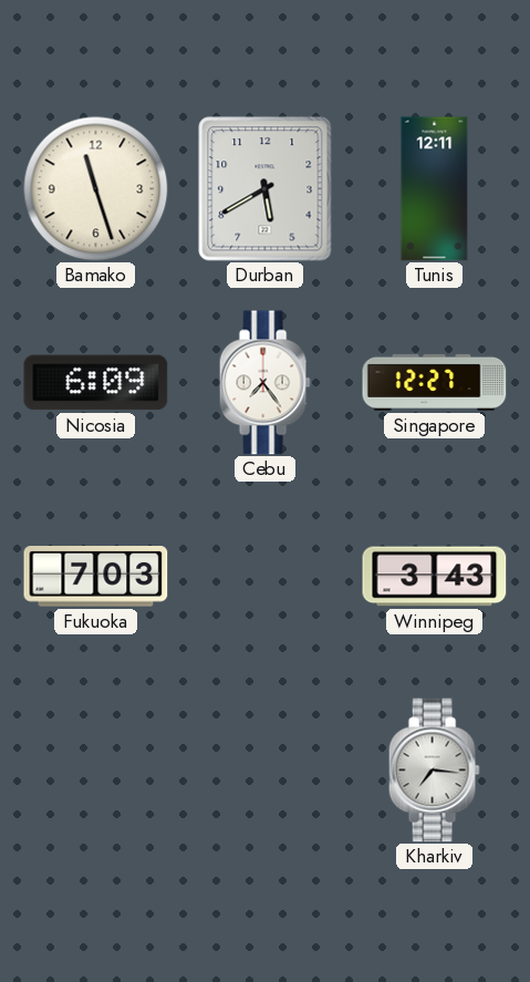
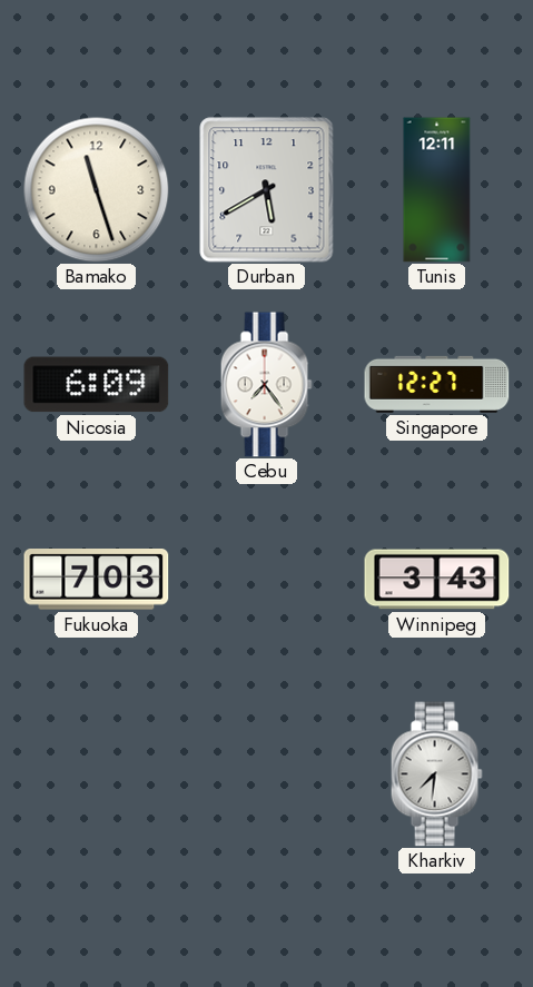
Kharkiv: 7:16 -> 7:31
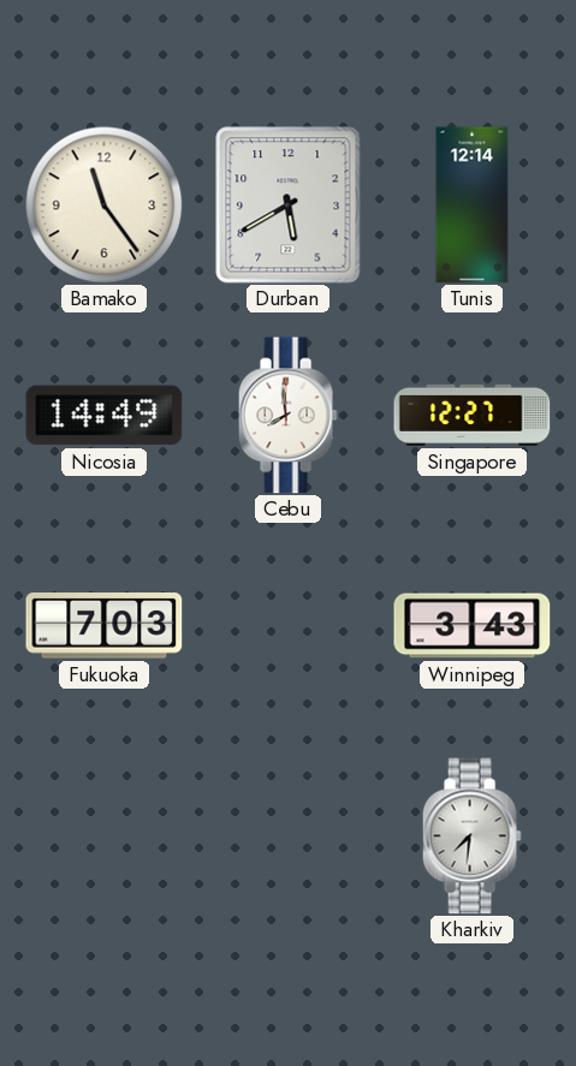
Bamako: 11:27 -> 11:24
Tunis: 12:11 -> 12:14
Nicosia: 6:09 -> 14:49
Cebu: 7:24 -> 7:59
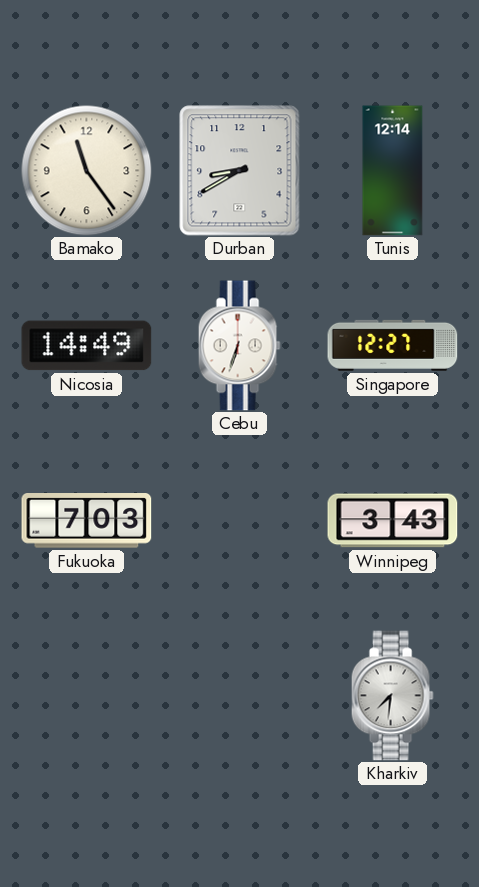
Durban: 5:40 -> 8:40
Cebu: 7:59 -> 6:33
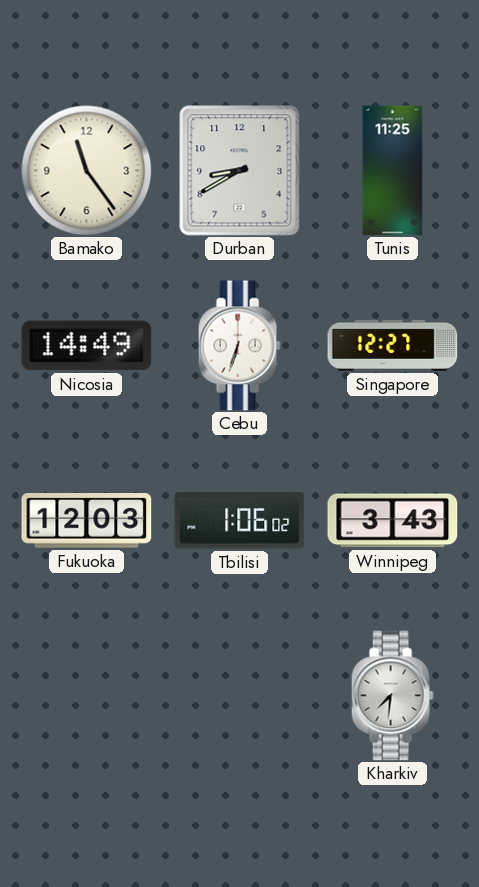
Tunis: 12:14 -> 11:25
Fukuoka: 7:03 -> 12:03
Tbilisi: none -> 1:06
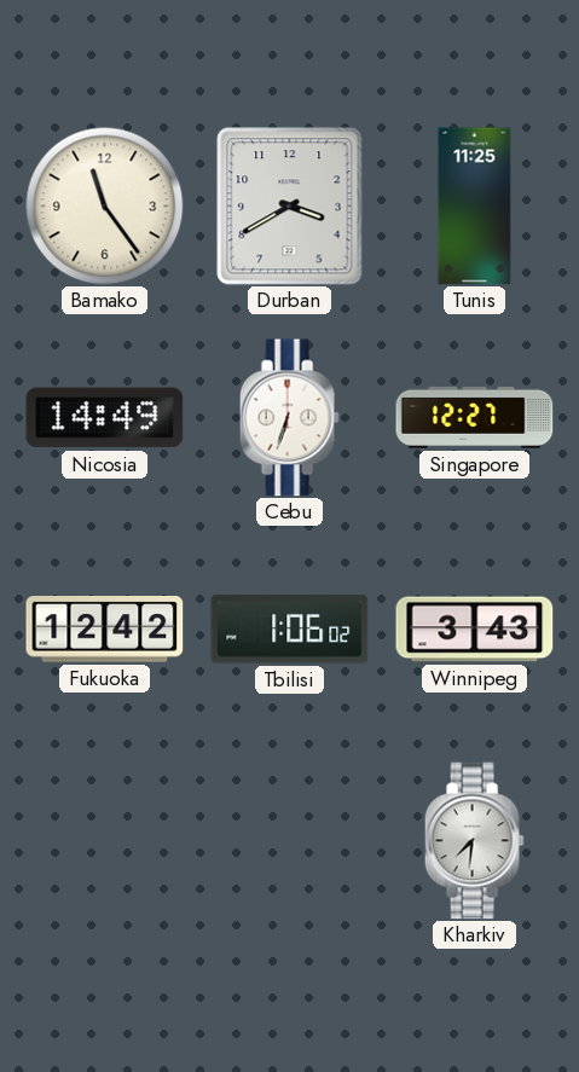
Durban: 8:40 -> 3:40
Fukuoka: 12:03 -> 12:42
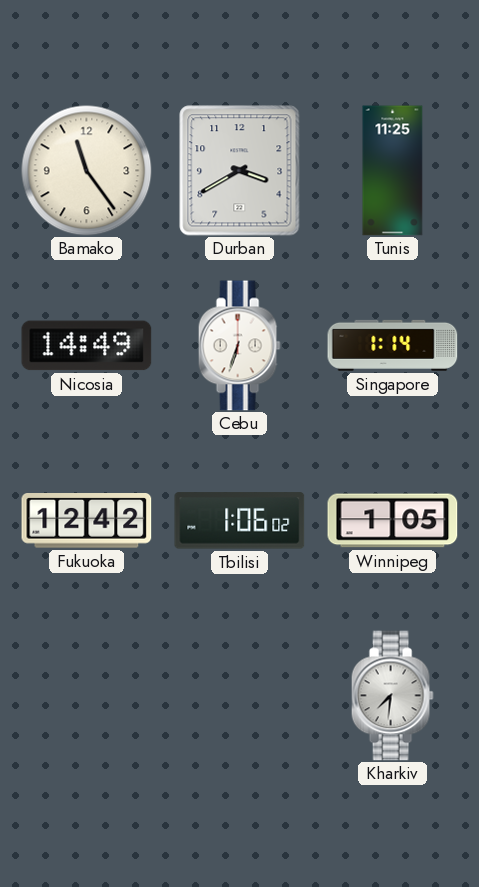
Singapore: 12:27 -> 1:14
Winnipeg: 3:43 -> 1:05
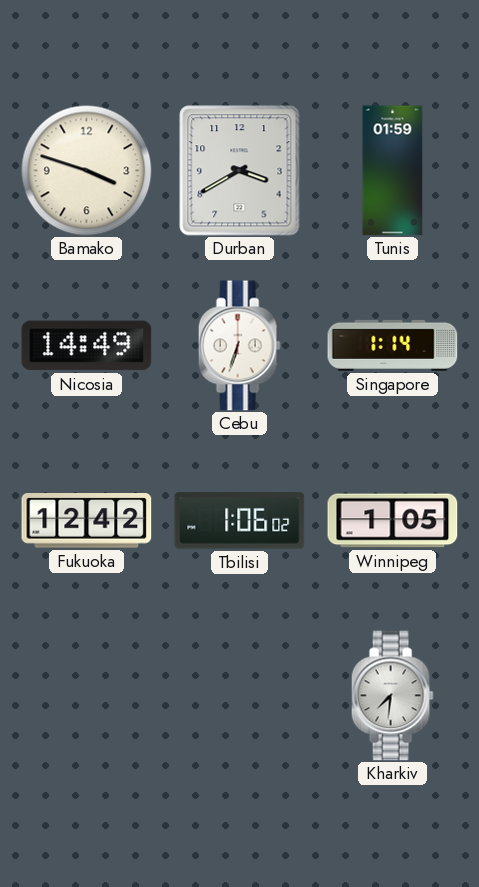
Bamako: 11:24 -> 3:48
Tunis: 11:25 -> 01:59
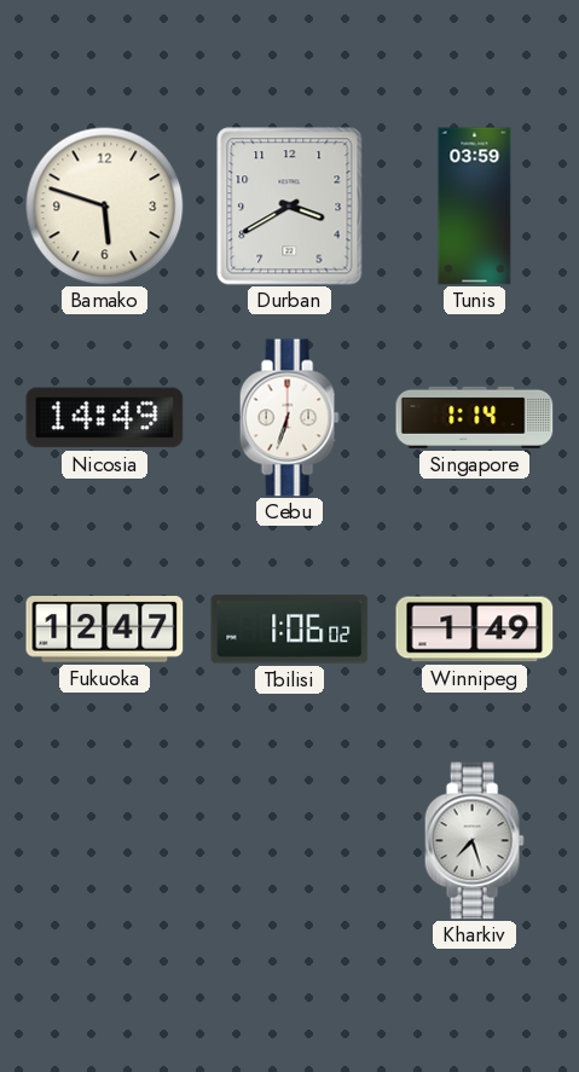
Bamako: 3:48 -> 5:48
Tunis: 01:59 -> 03:59
Fukuoka: 12:42 -> 12:47
Winnipeg: 1:05 -> 1:49
Kharkiv: 7:31 -> 7:27
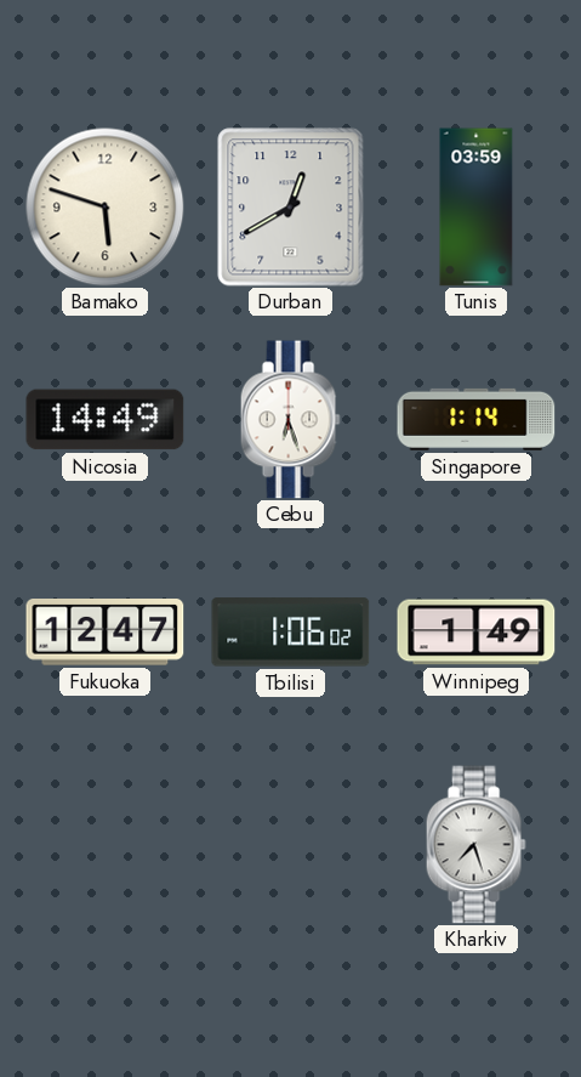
Durban: 3:40 -> 12:40
Cebu: 6:33 -> 6:27
